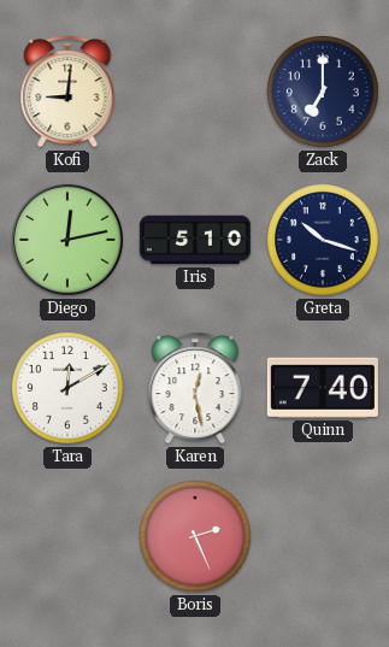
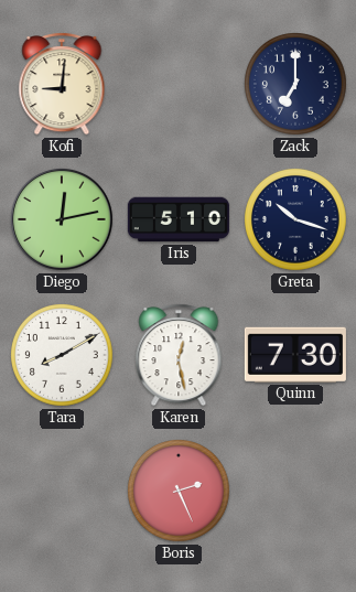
Tara: 12:10 -> 8:10
Quinn: 7:40 -> 7:30
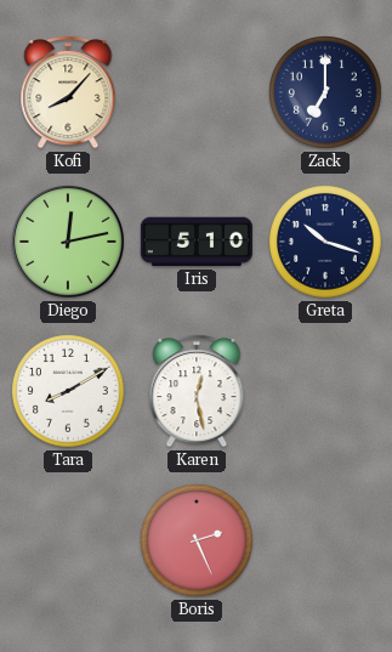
Kofi: 9:01 -> 8:07
Quinn: 7:30 -> none
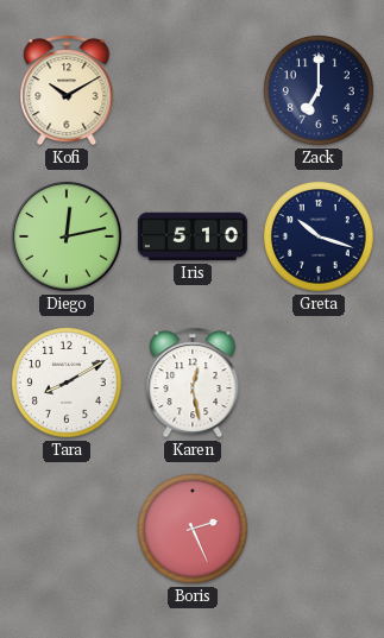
Kofi: 8:07 -> 10:10
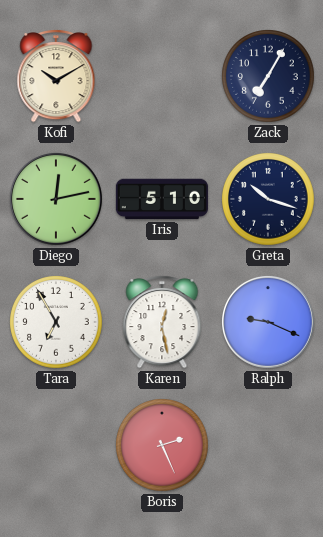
Zack: 7:00 -> 7:05
Tara: 8:10 -> 6:55
Ralph: none -> 9:19
